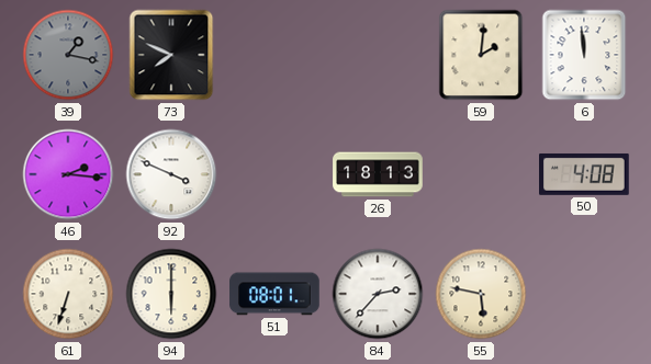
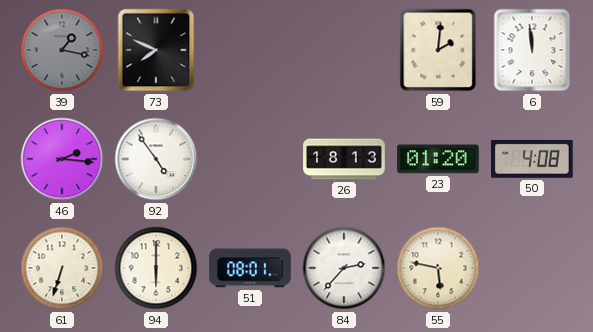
92: 3:49 -> 4:54
23: none -> 01:20
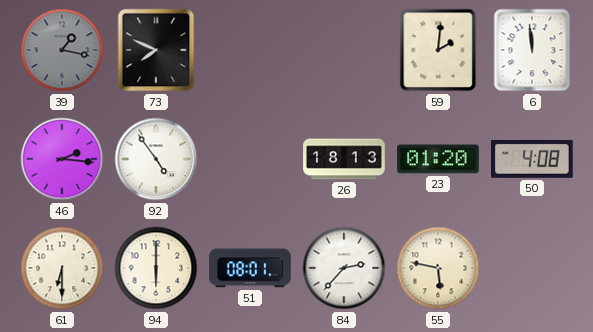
61: 6:33 -> 6:30
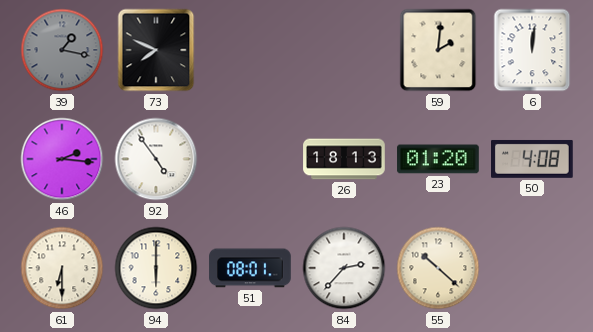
6: 11:59 -> 12:01
55: 5:47 -> 10:22
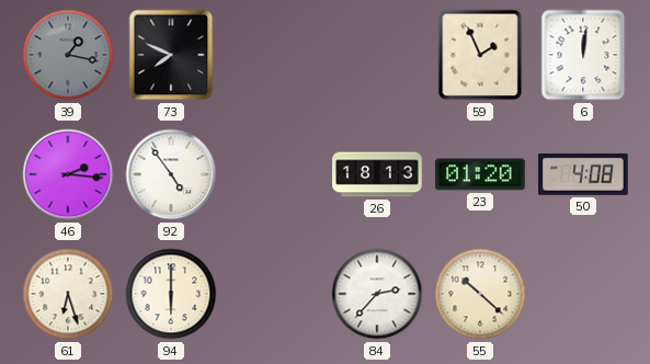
59: 2:01 -> 1:56
61: 6:30 -> 6:27
51: 08:01 -> none
